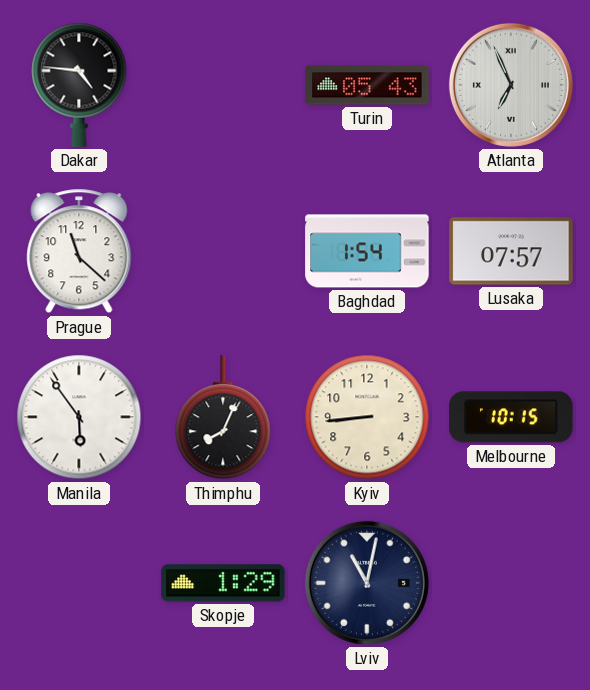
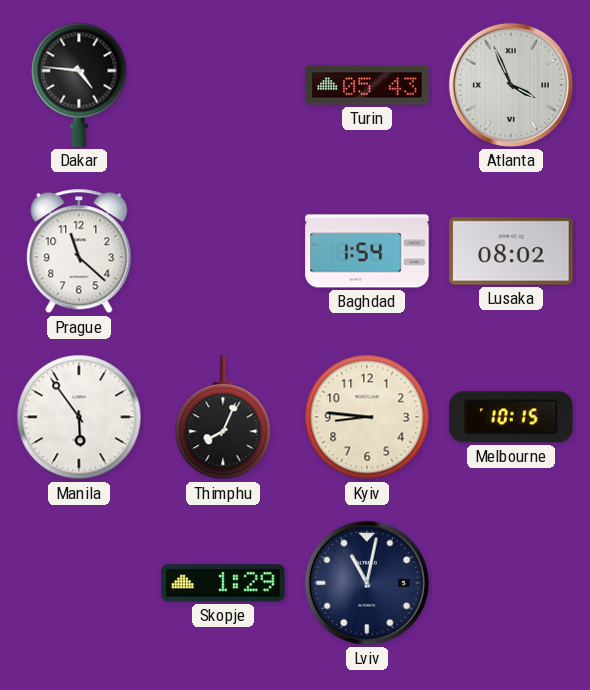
Atlanta: 6:56 -> 3:56
Lusaka: 07:57 -> 08:02
Kyiv: 8:44 -> 8:46
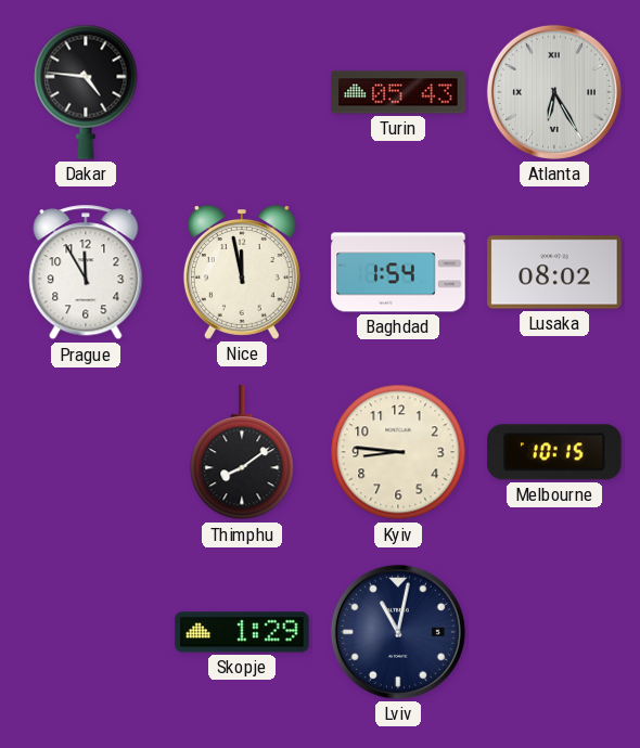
Atlanta: 3:56 -> 6:25
Prague: 11:22 -> 11:55
Nice: none -> 11:58
Manila: 5:54 -> none
Thimphu: 8:04 -> 8:09
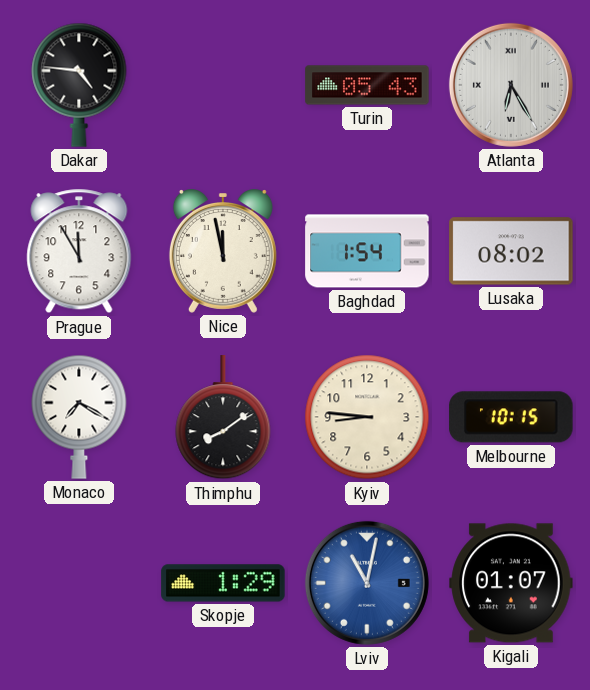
Monaco: none -> 7:20
Lviv dial: navy -> blue
Kigali: none -> 01:07
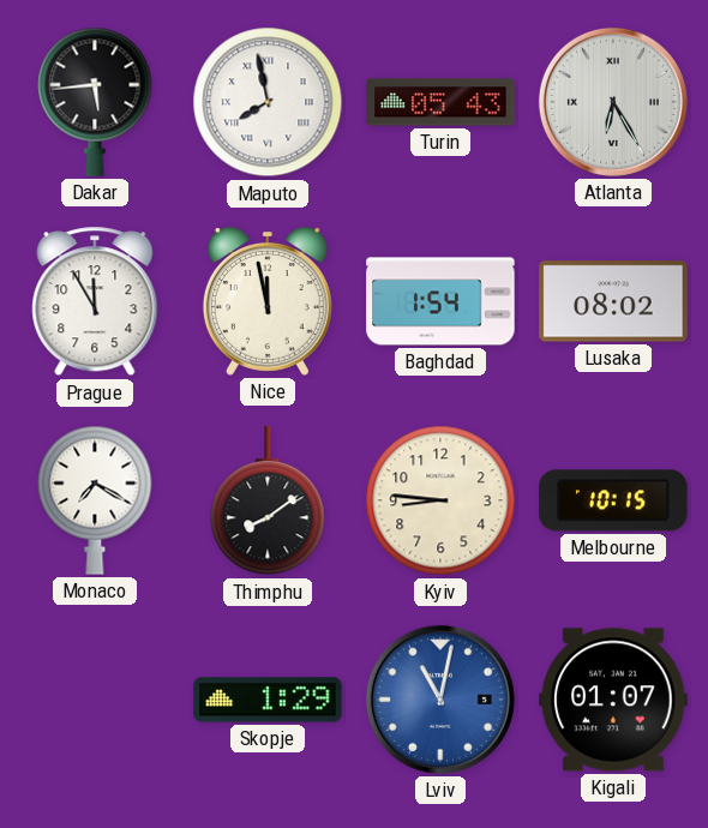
Dakar: 4:46 -> 5:44
Maputo: none -> 7:58
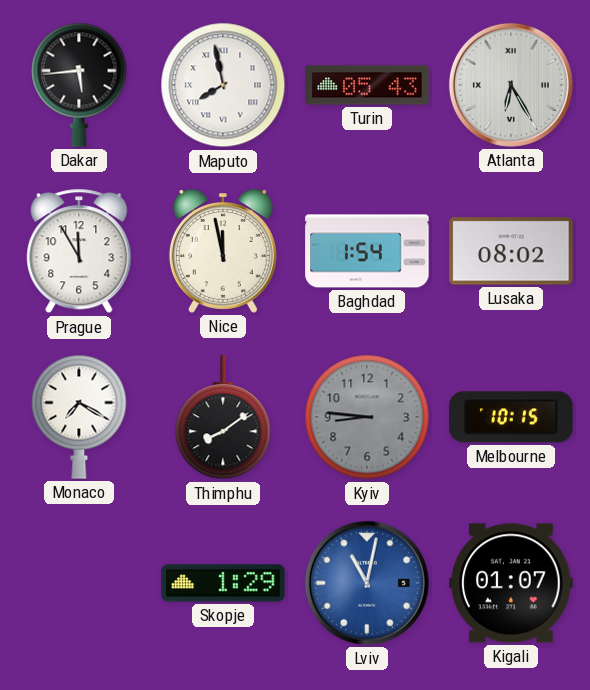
Kyiv dial: cream -> grey
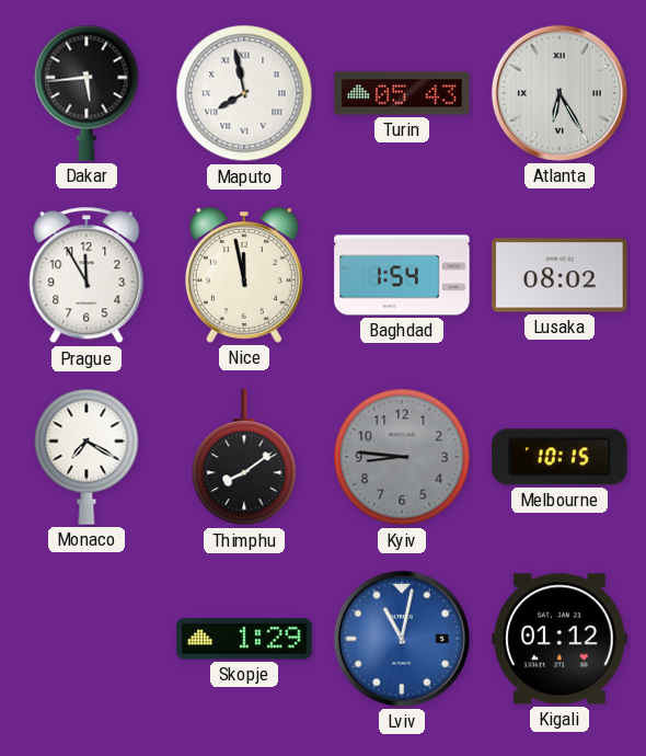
Kigali: 01:07 -> 01:12
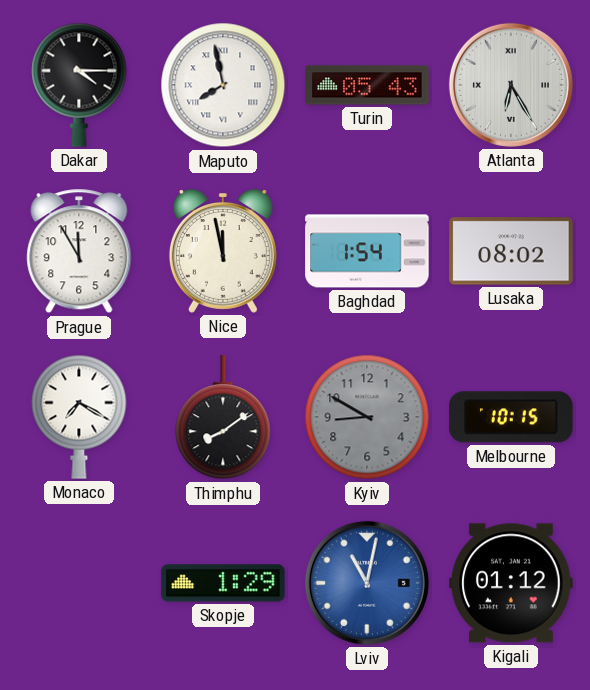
Dakar: 5:44 -> 4:15
Kyiv: 8:46 -> 8:50
